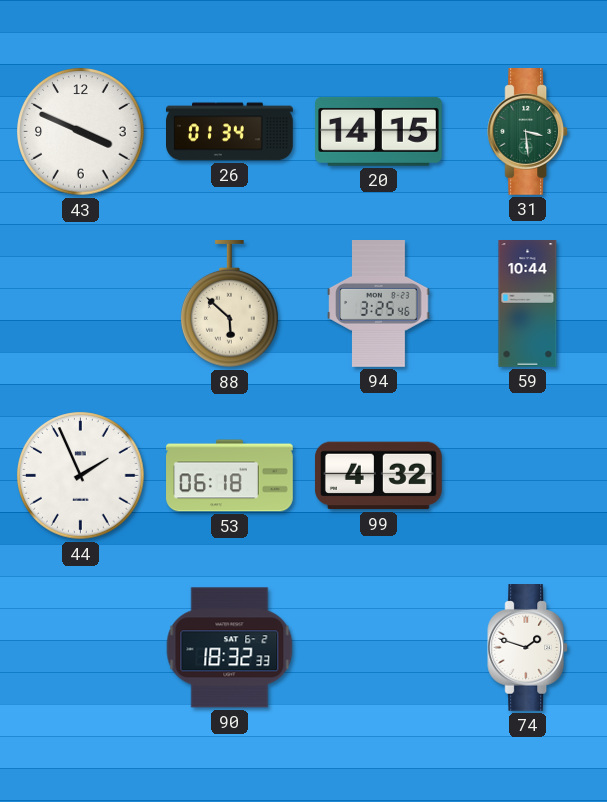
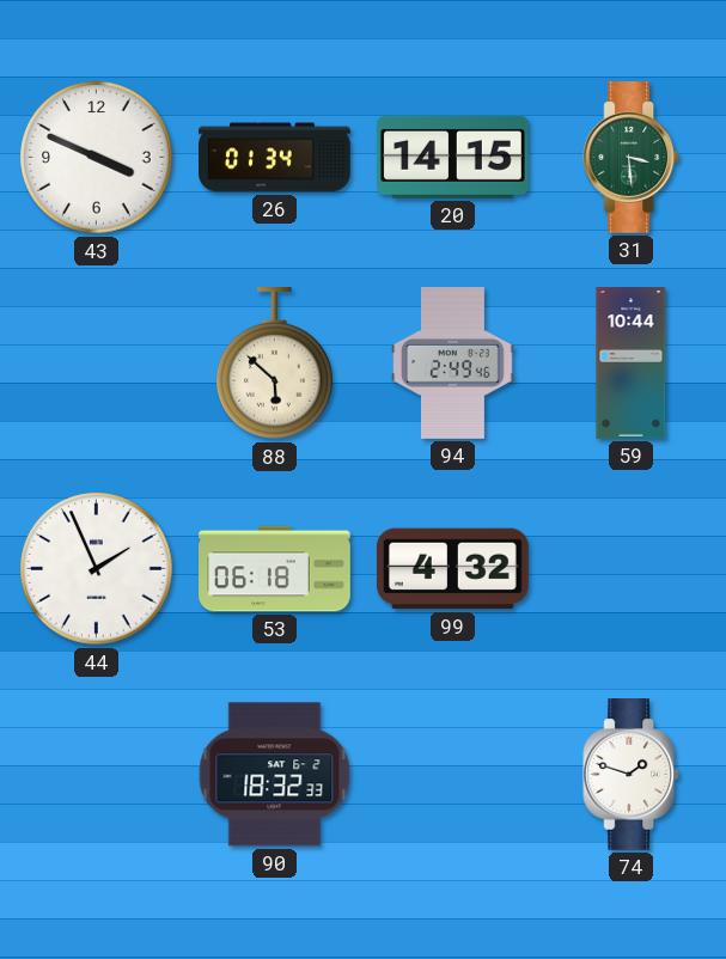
94: 3:25 -> 2:49
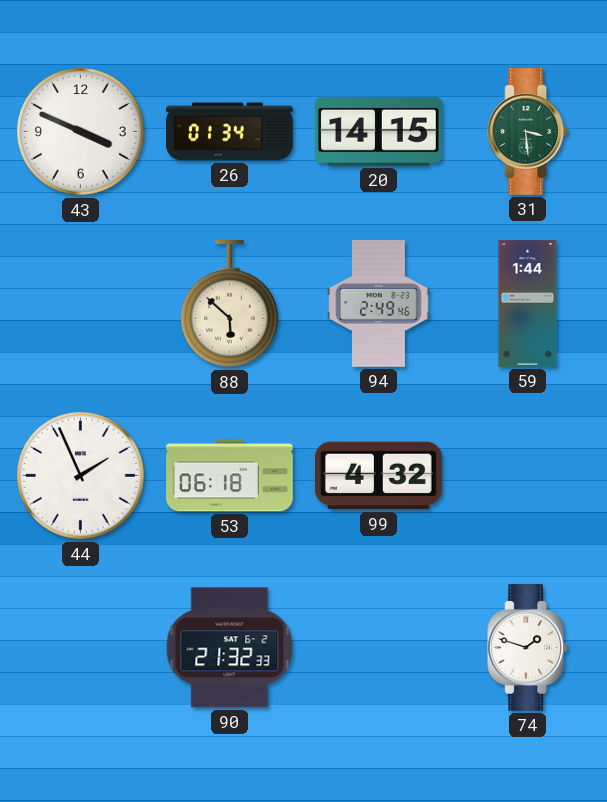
59: 10:44 -> 1:44
90: 18:32 -> 21:32
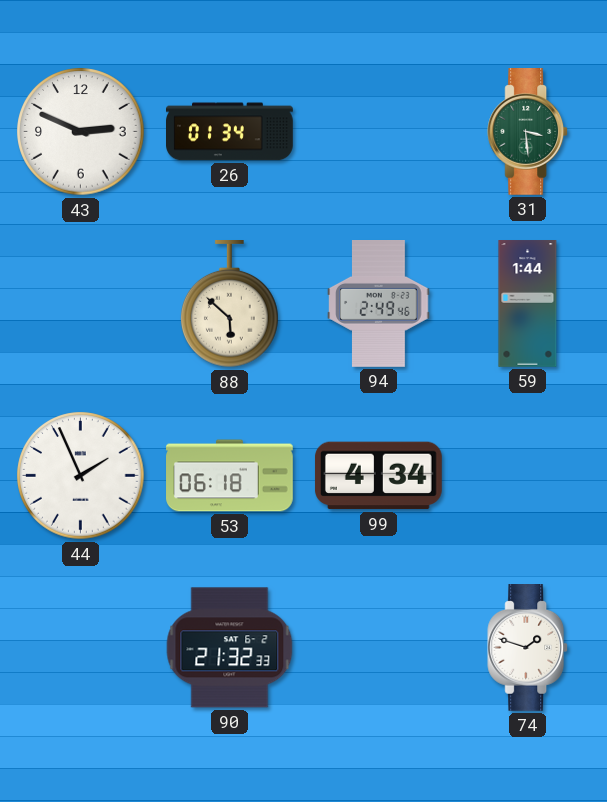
43: 3:49 -> 2:49
20: 14:15 -> none
99: 4:32 -> 4:34
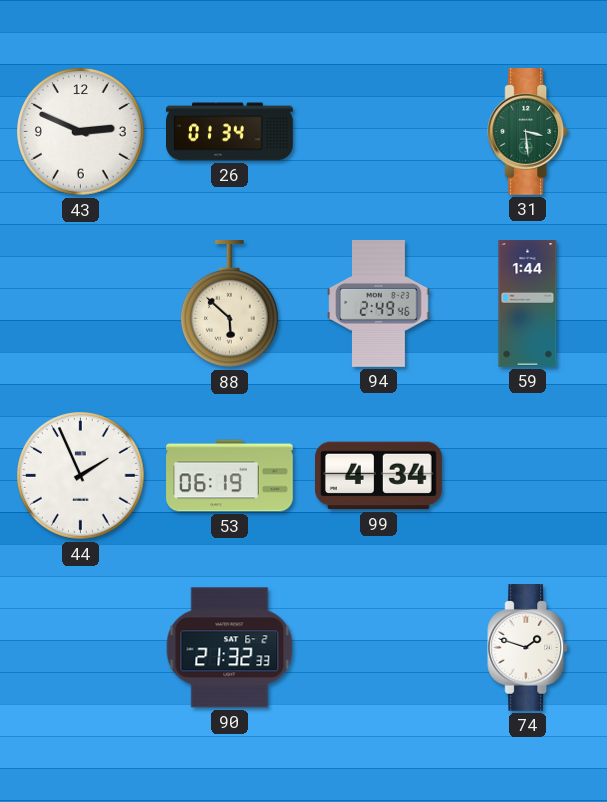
53: 06:18 -> 06:19
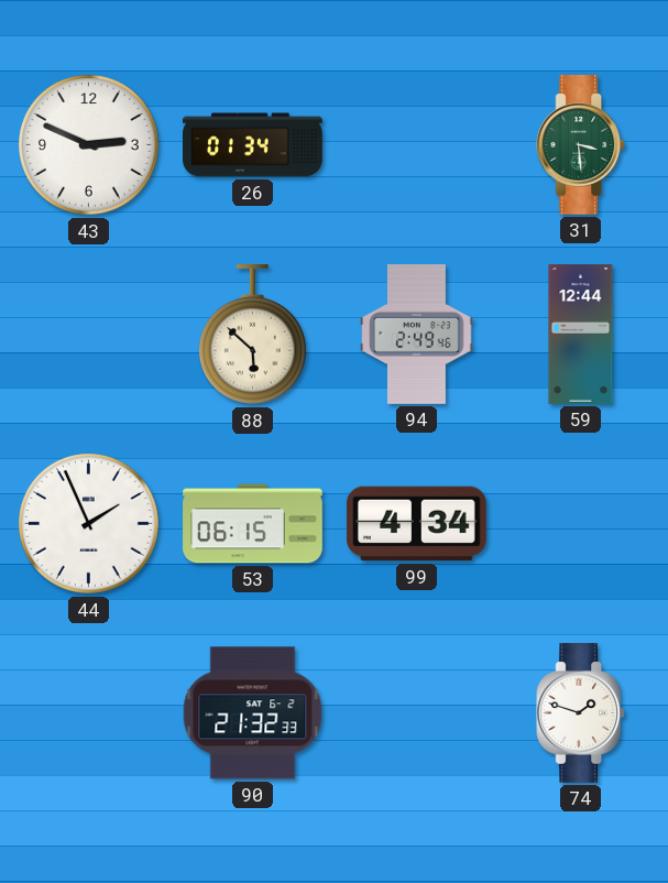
59: 1:44 -> 12:44
53: 06:19 -> 06:15
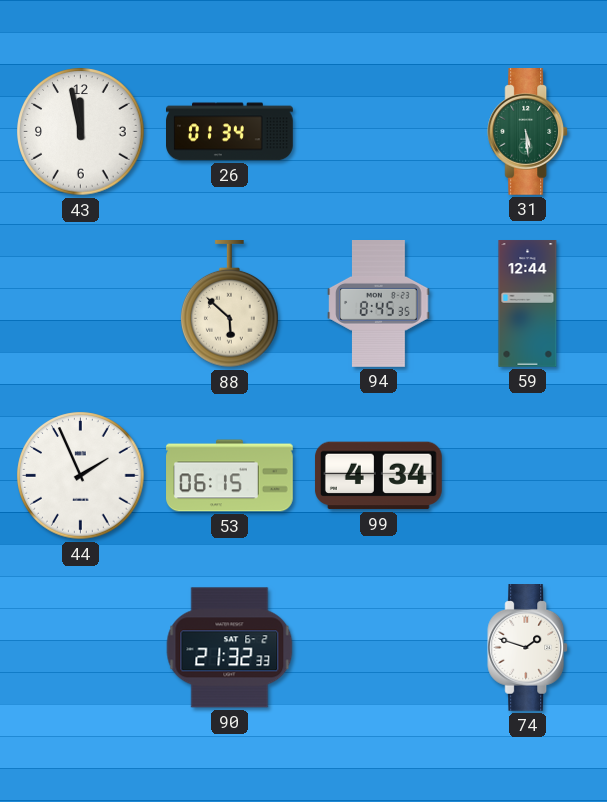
43: 2:49 -> 11:58
31: 3:29 -> 5:29
94: 2:49 -> 8:45
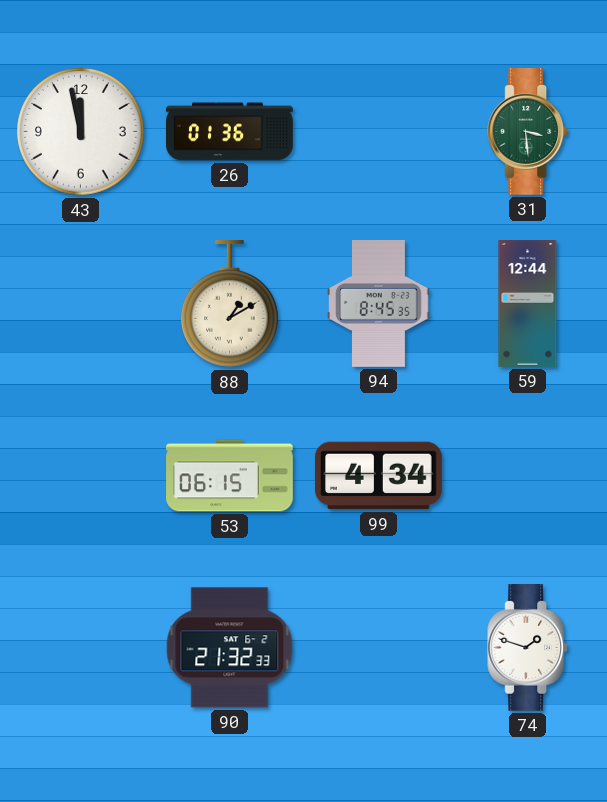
26: 01:34 -> 01:36
31: 5:29 -> 3:29
88: 5:52 -> 1:10
44: 1:56 -> none
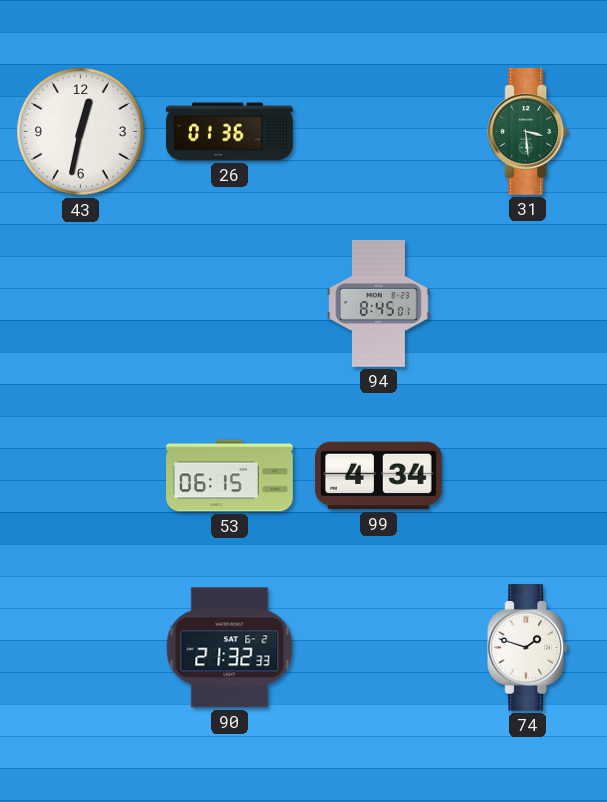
43: 11:58 -> 12:32
88: 1:10 -> none
94: 8:45:35 -> 8:45:01
59: 12:44 -> none
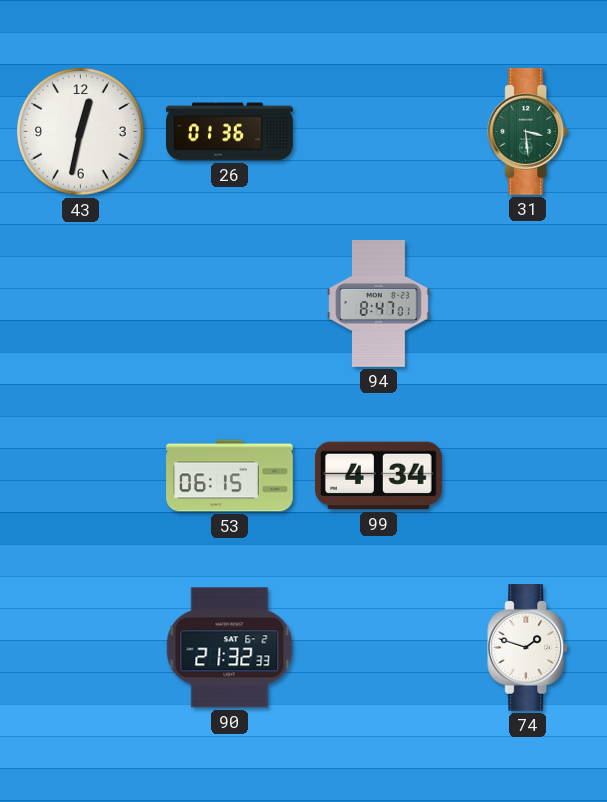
94: 8:45 -> 8:47
